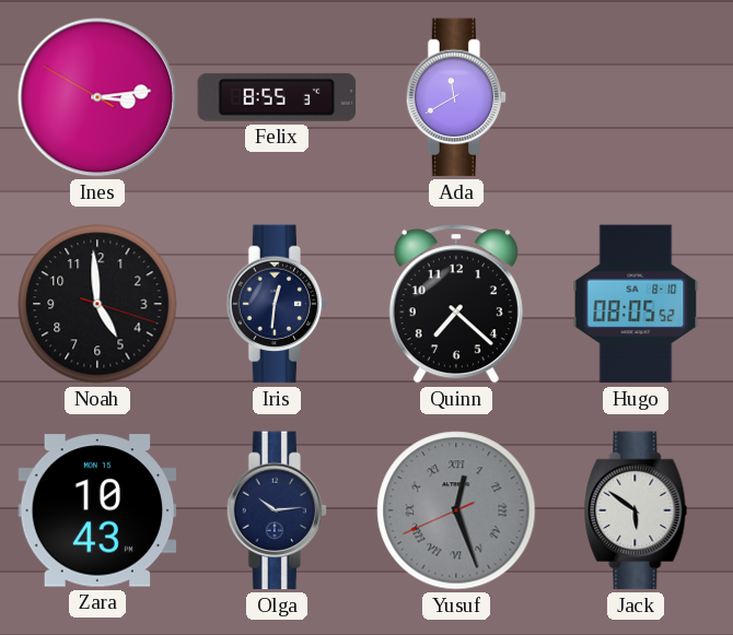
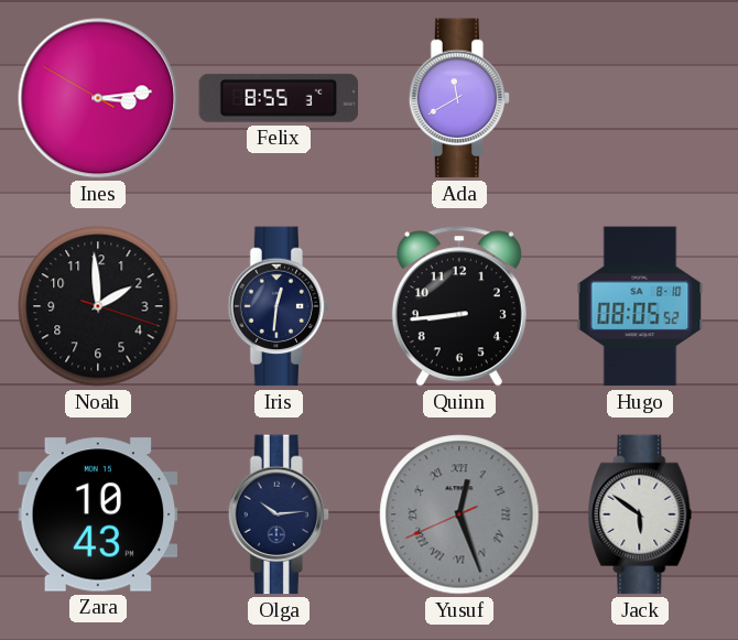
Noah: 4:59 -> 1:59
Quinn: 7:22 -> 8:44
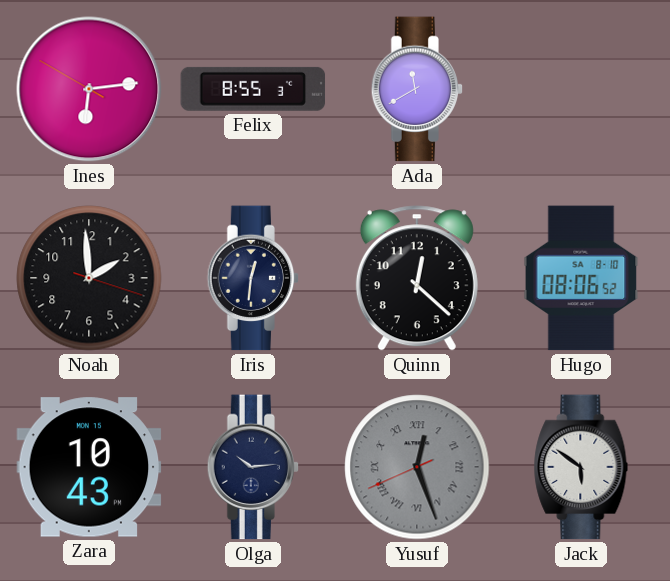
Ines: 3:13 -> 6:13
Quinn: 8:44 -> 12:22
Hugo: 08:05 -> 08:06
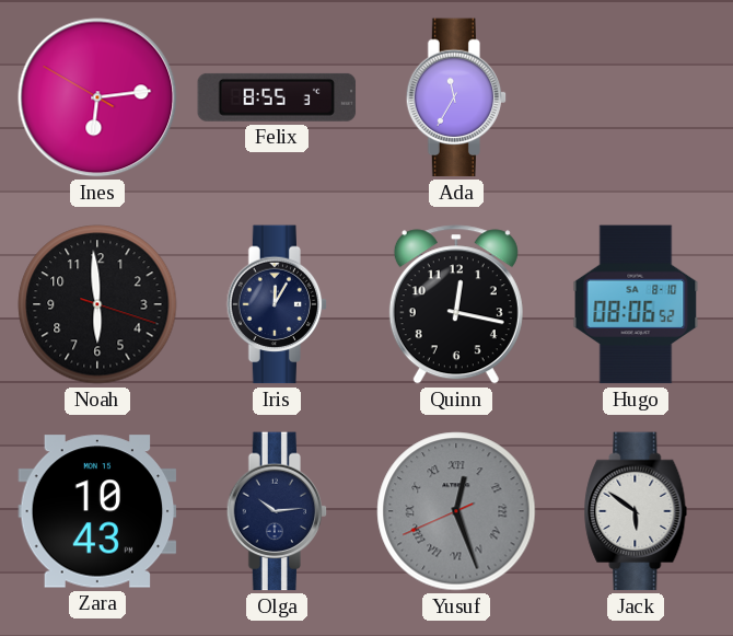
Ada: 11:40 -> 11:35
Noah: 1:59 -> 5:59
Iris: 12:31 -> 12:05
Quinn: 12:22 -> 12:17
